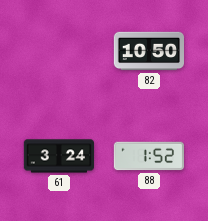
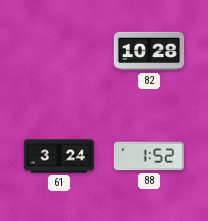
82: 10:50 -> 10:28
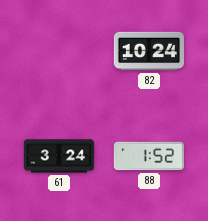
82: 10:28 -> 10:24
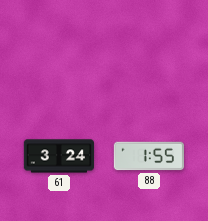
82: 10:24 -> none
88: 1:52 -> 1:55
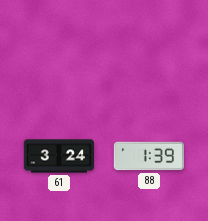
88: 1:55 -> 1:39
